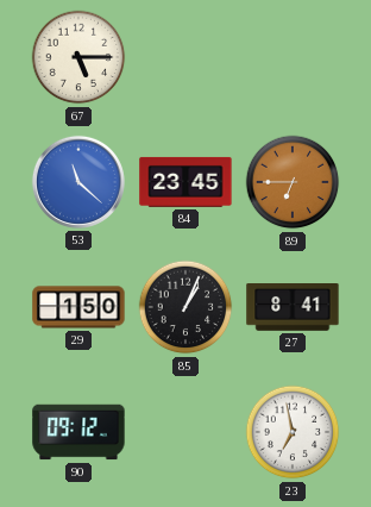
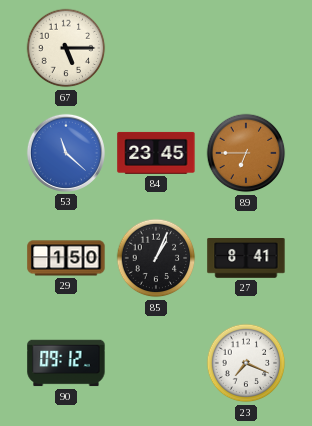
23: 6:58 -> 7:19
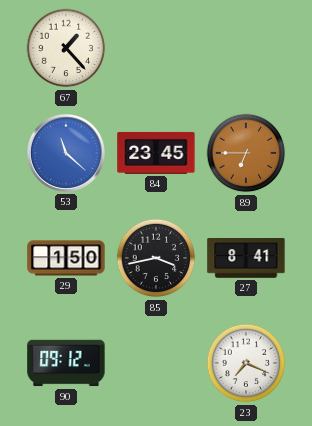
67: 5:15 -> 1:23
85: 1:04 -> 3:43
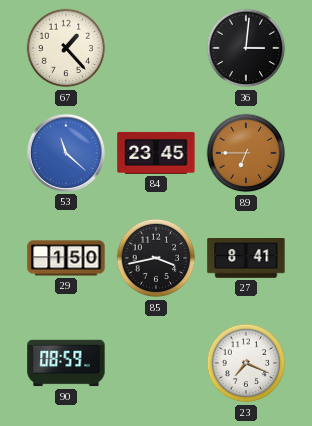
36: none -> 3:01
90: 09:12 -> 08:59
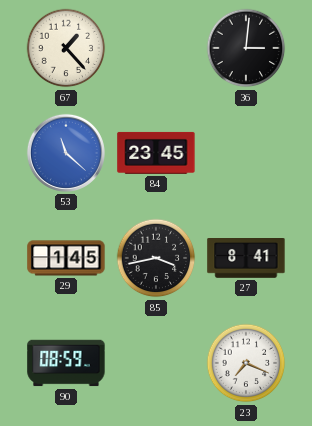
89: 6:45 -> none
29: 1:50 -> 1:45
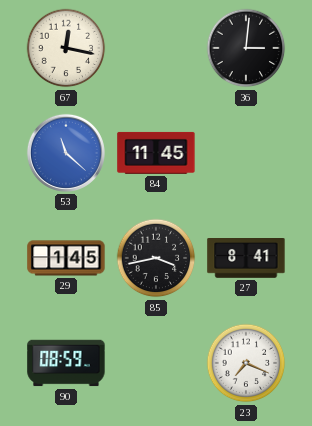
67: 1:23 -> 12:17
84: 23:45 -> 11:45
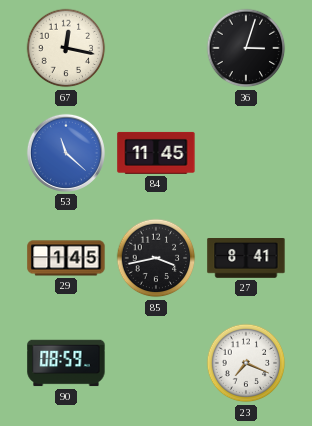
36: 3:01 -> 3:03
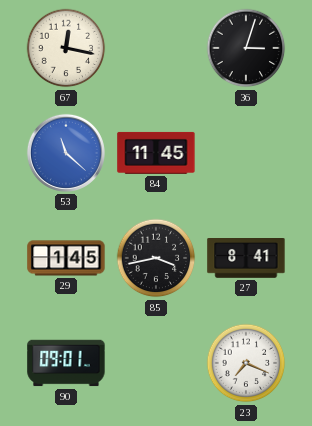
90: 08:59 -> 09:01
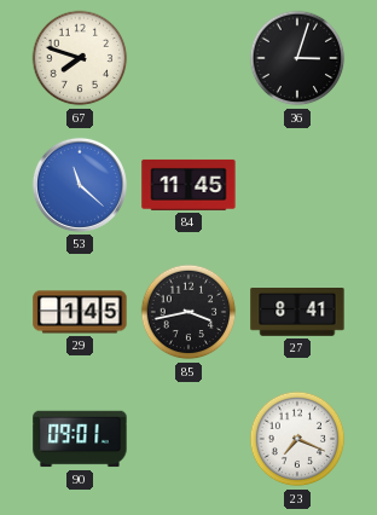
67: 12:17 -> 7:48
